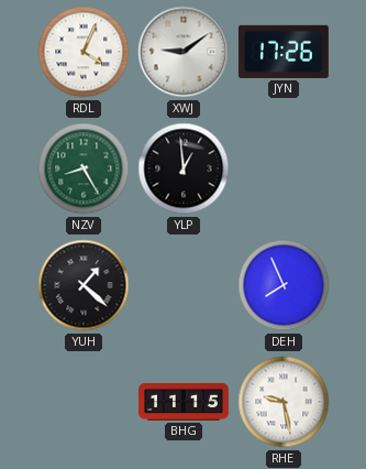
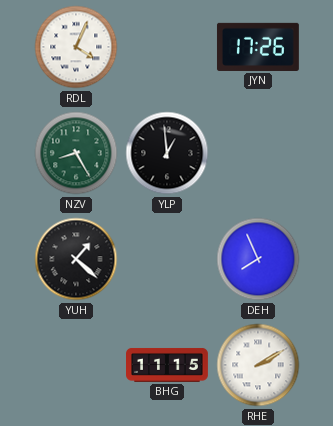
XWJ: 9:09 -> none
RHE: 9:28 -> 2:10
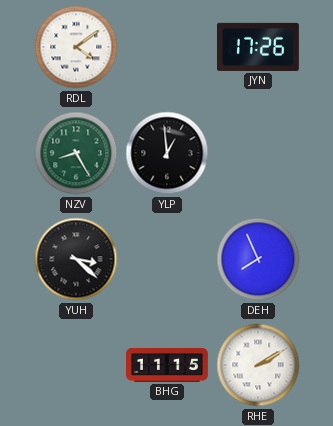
RDL: 4:04 -> 4:09
YUH: 1:22 -> 3:22
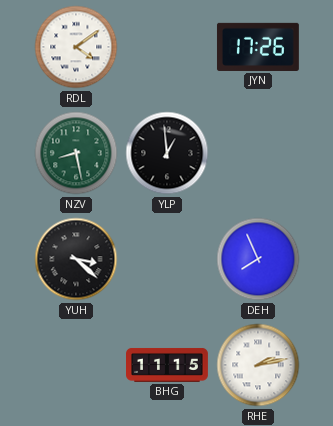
NZV: 8:25 -> 8:28
RHE: 2:10 -> 2:13
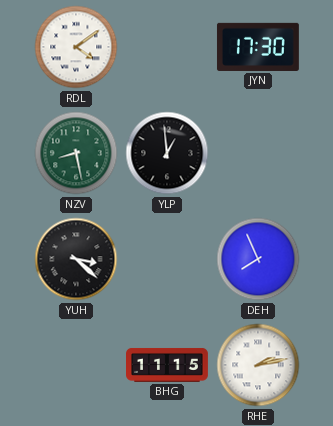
JYN: 17:26 -> 17:30
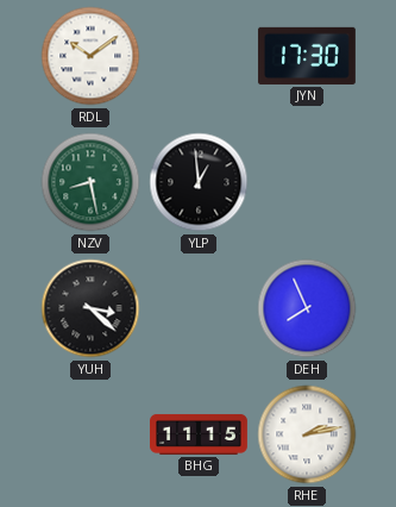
RDL: 4:09 -> 10:09
